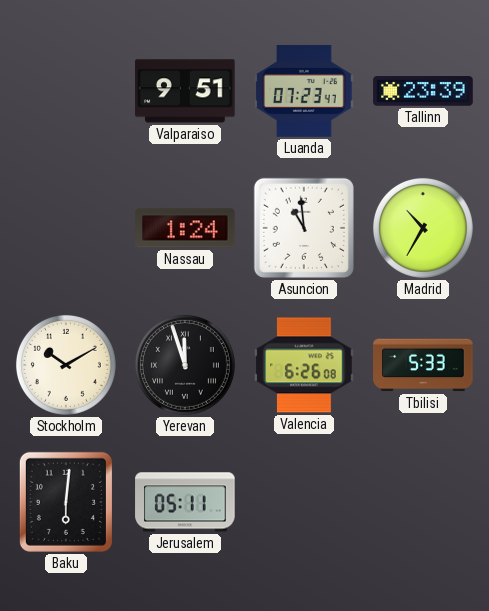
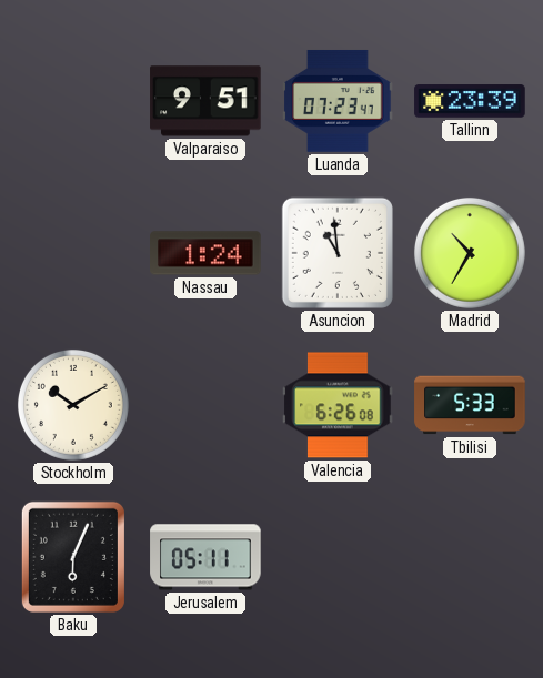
Yerevan: 11:57 -> none
Baku: 6:01 -> 6:04
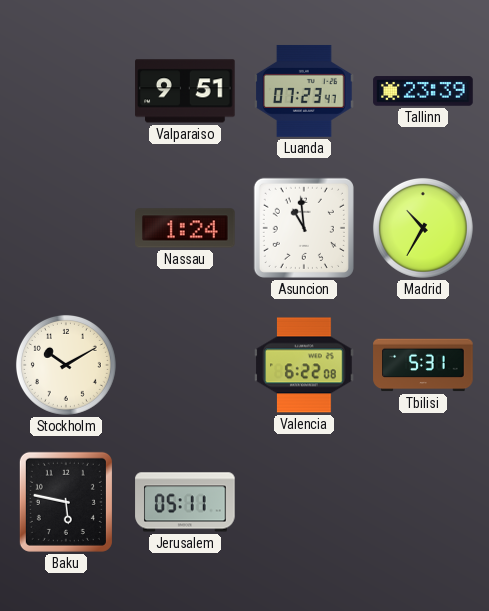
Valencia: 6:26 -> 6:22
Tbilisi: 5:33 -> 5:31
Baku: 6:04 -> 5:47
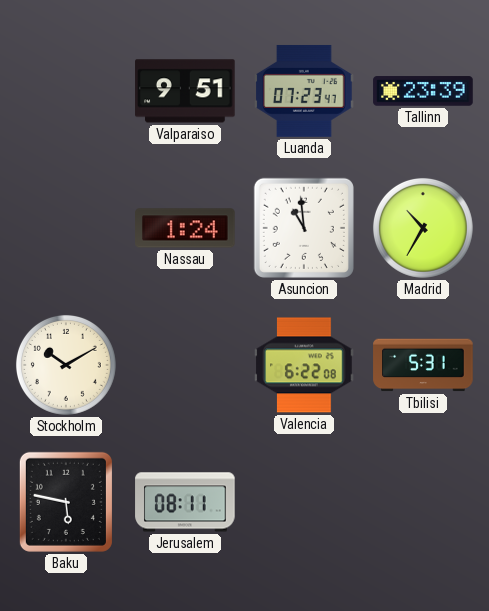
Jerusalem: 05:11 -> 08:11
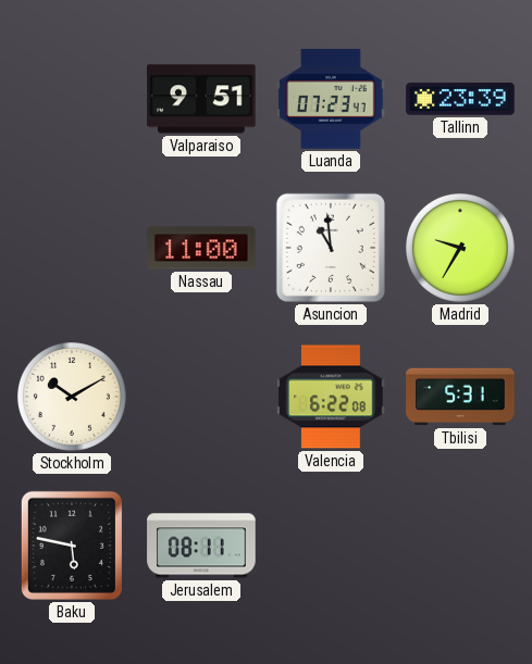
Nassau: 1:24 -> 11:00
Madrid: 10:35 -> 9:35
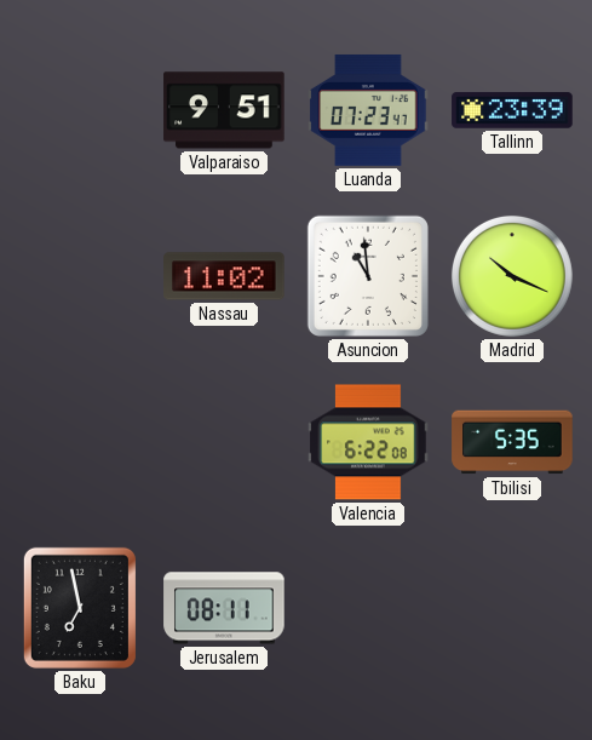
Nassau: 11:00 -> 11:02
Madrid: 9:35 -> 10:19
Stockholm: 10:10 -> none
Tbilisi: 5:31 -> 5:35
Baku: 5:47 -> 6:58
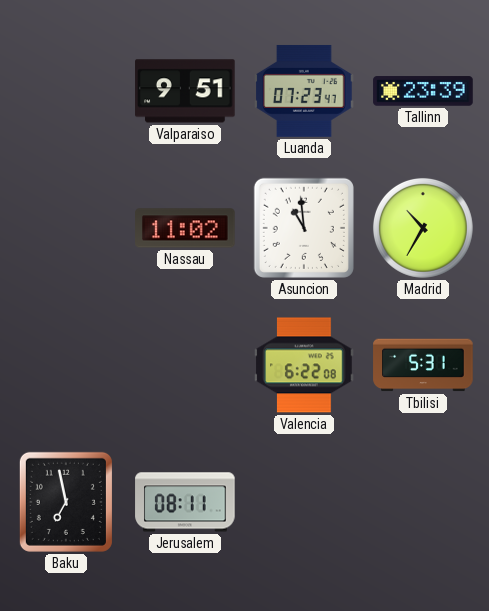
Madrid: 10:19 -> 10:35
Tbilisi: 5:35 -> 5:31
